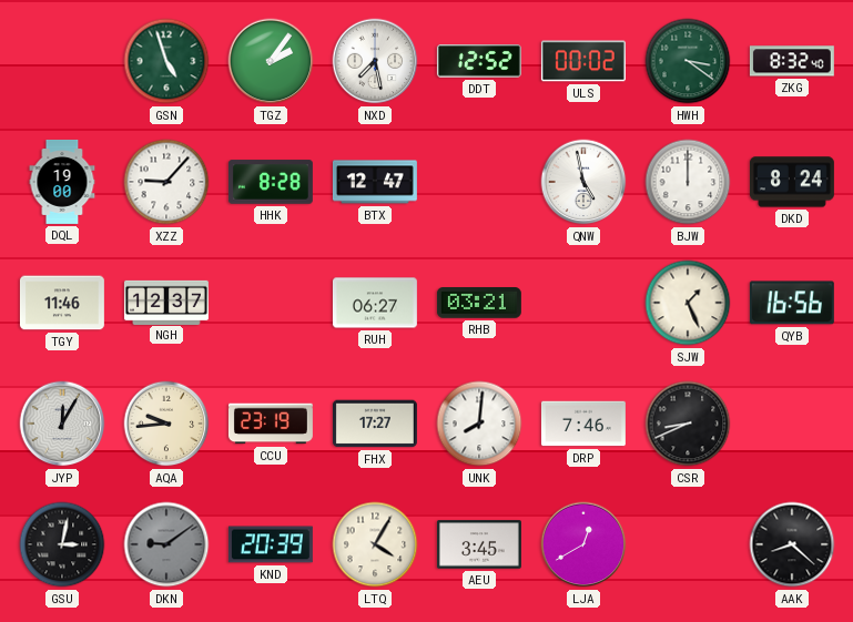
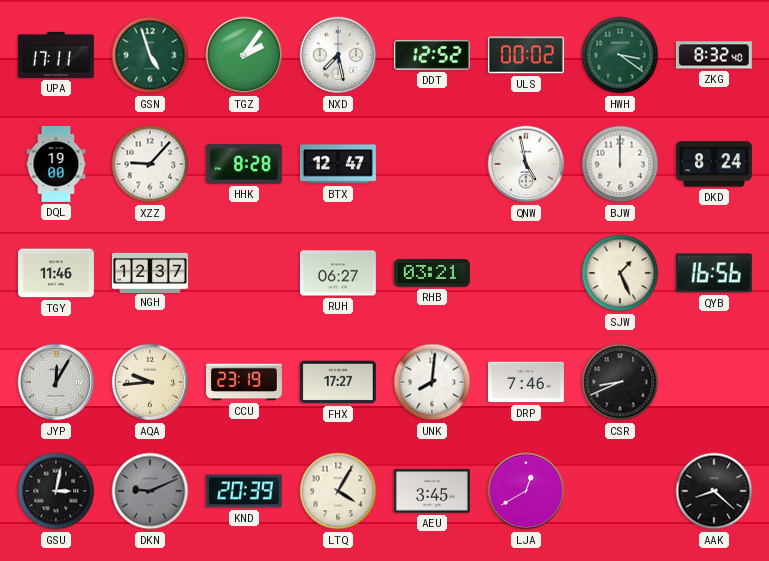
UPA: none -> 17:11
DKN: 9:09 -> 9:11
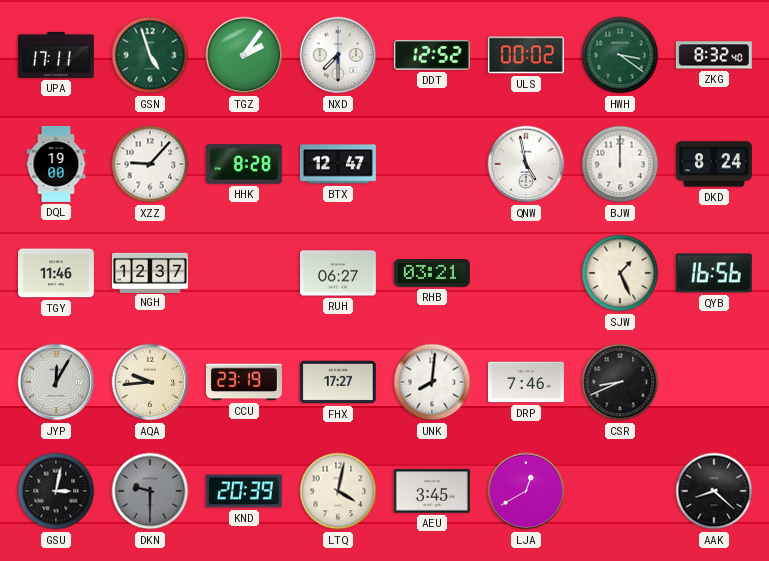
NXD: 7:28 -> 7:30
DKN: 9:11 -> 9:30
LTQ: 4:05 -> 4:02
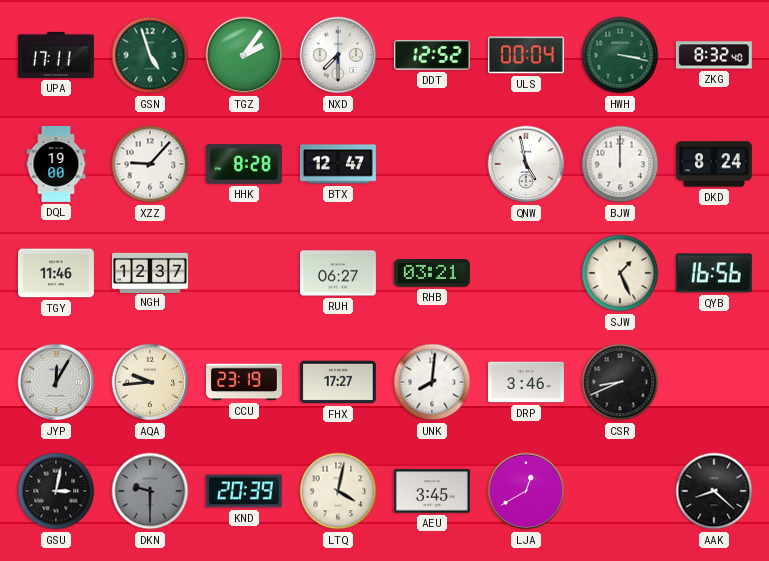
ULS: 00:02 -> 00:04
HWH: 3:21 -> 3:17
DRP: 7:46 -> 3:46
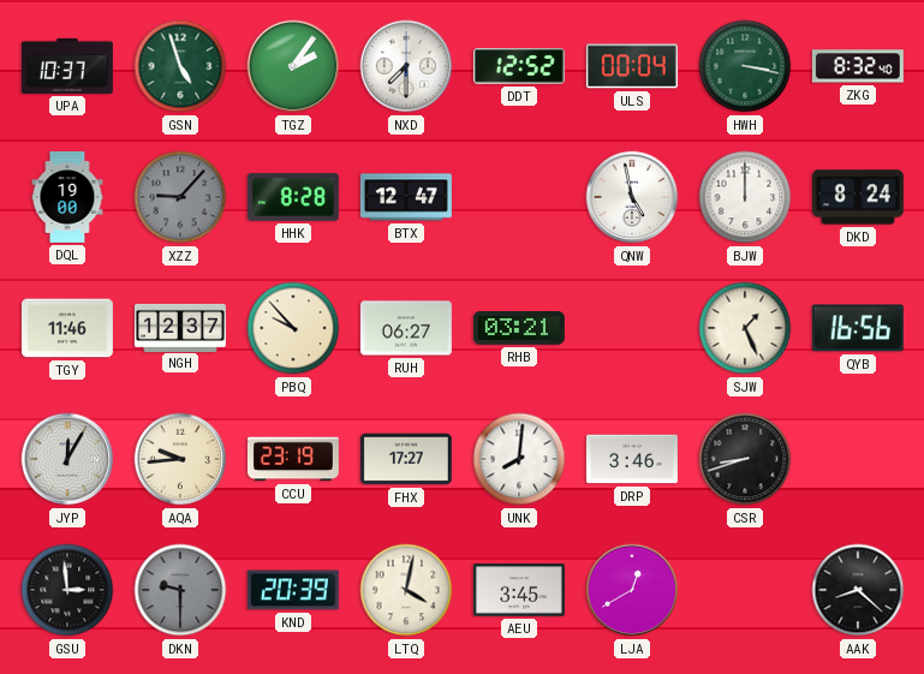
UPA: 17:11 -> 10:37
XZZ dial: white -> grey
PBQ: none -> 9:53
CSR: 8:41 -> 8:42
GSU: 3:02 -> 2:59
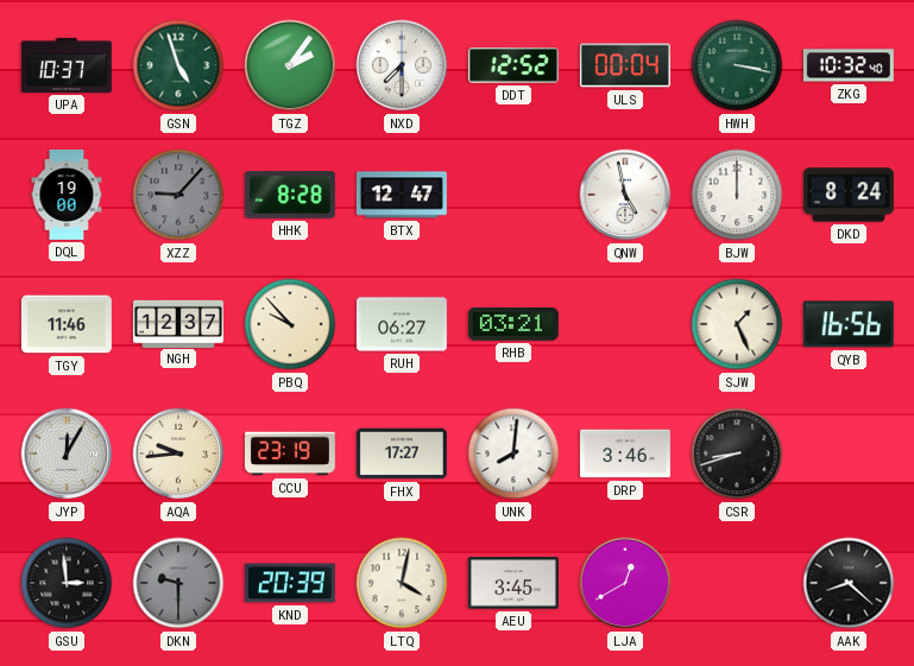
ZKG: 8:32 -> 10:32
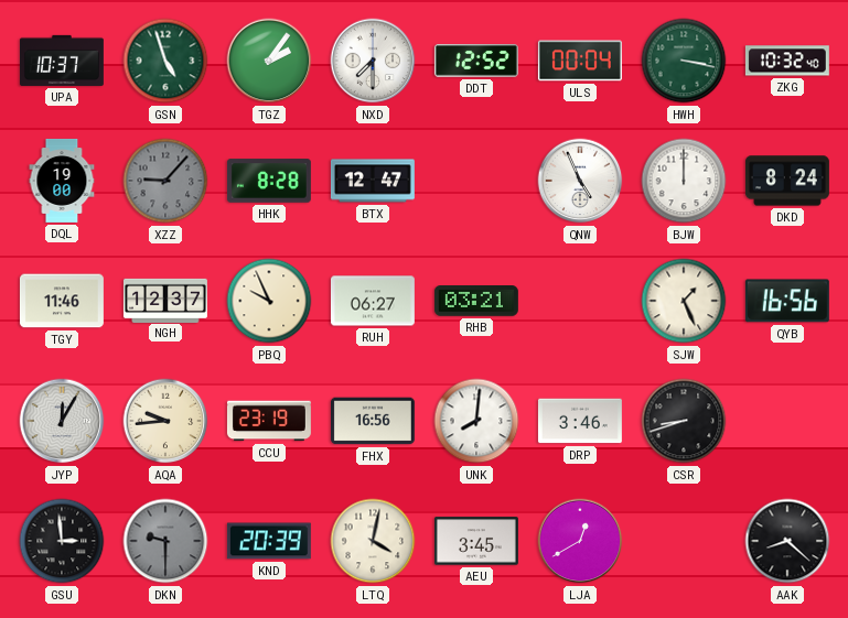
QNW: 4:58 -> 4:56
PBQ: 9:53 -> 9:56
FHX: 17:27 -> 16:56
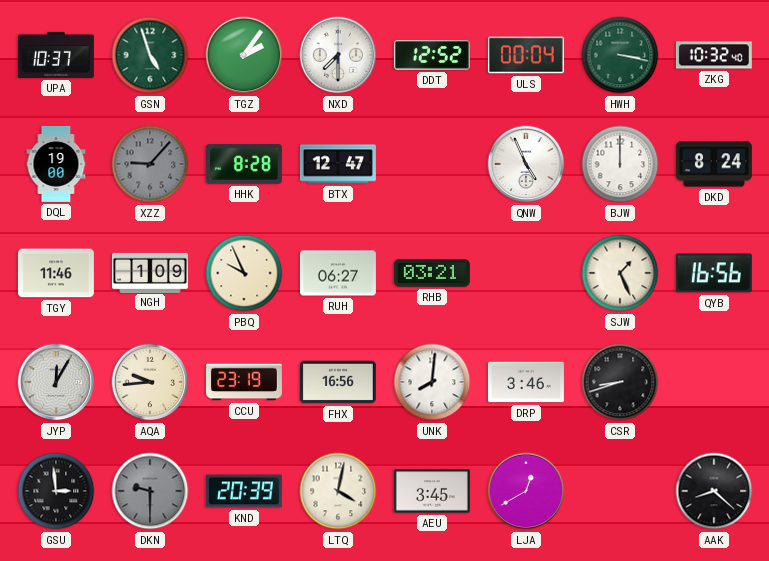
NGH: 12:37 -> 1:09
